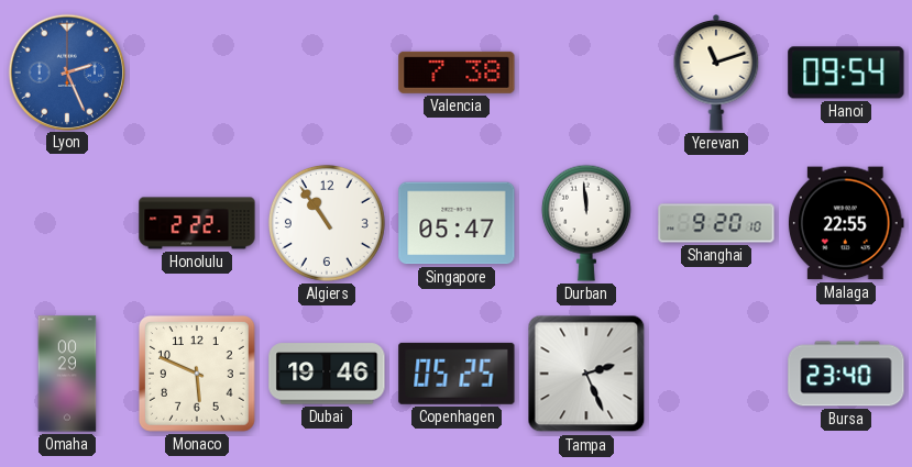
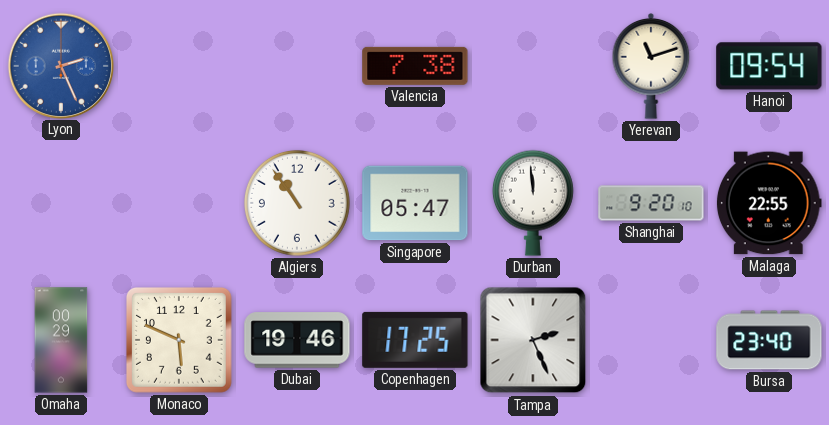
Honolulu: 2:22 -> none
Copenhagen: 05:25 -> 17:25
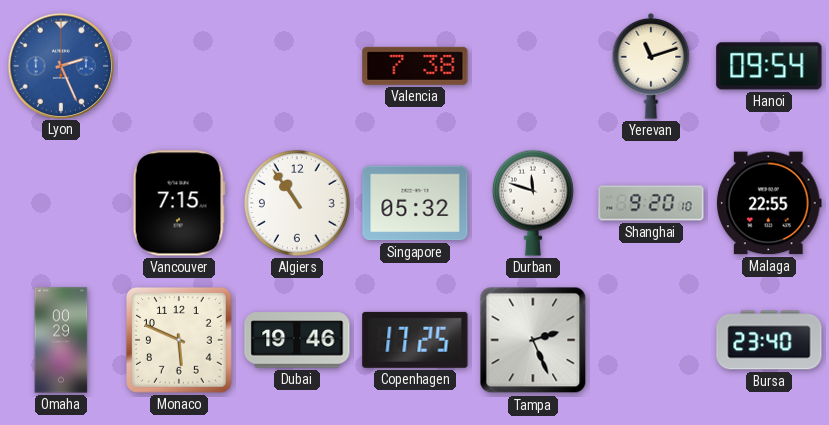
Vancouver: none -> 7:15
Singapore: 05:47 -> 05:32
Durban: 11:59 -> 11:48
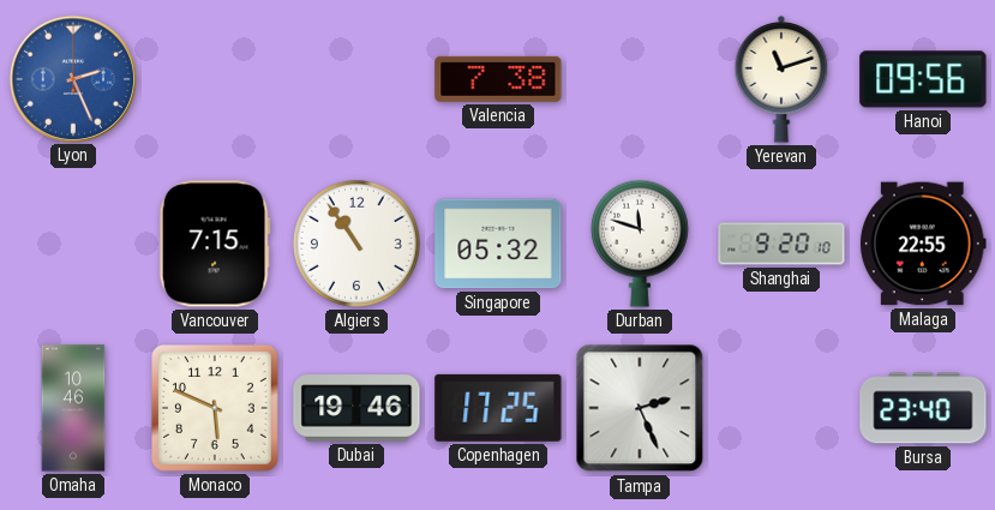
Hanoi: 09:54 -> 09:56
Omaha: 00:29 -> 10:46
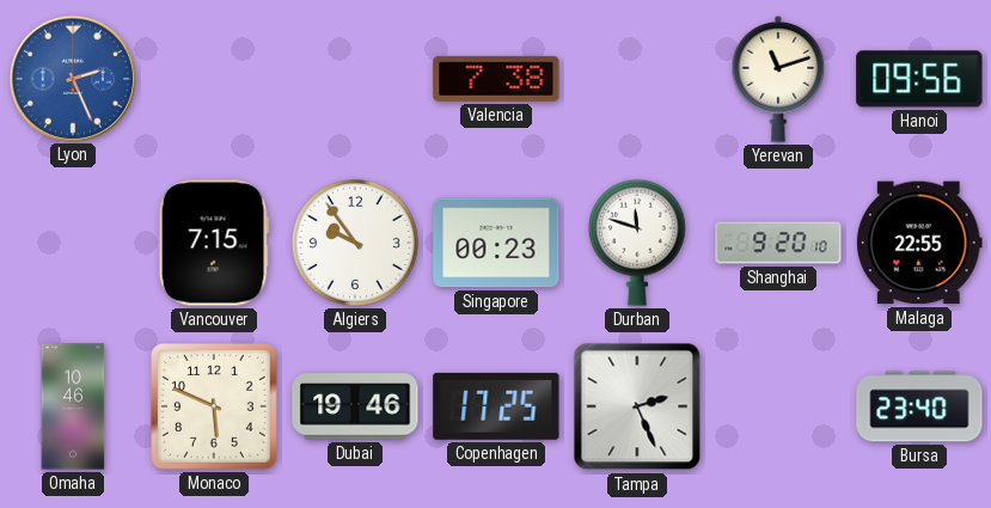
Algiers: 10:54 -> 9:54
Singapore: 05:32 -> 00:23
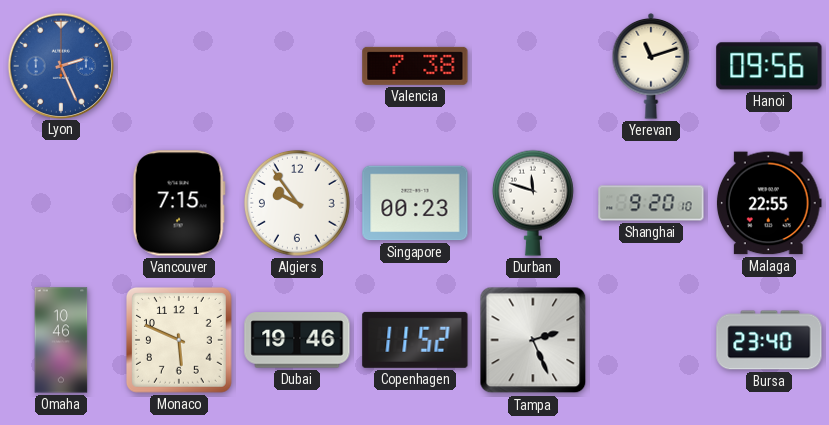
Copenhagen: 17:25 -> 11:52
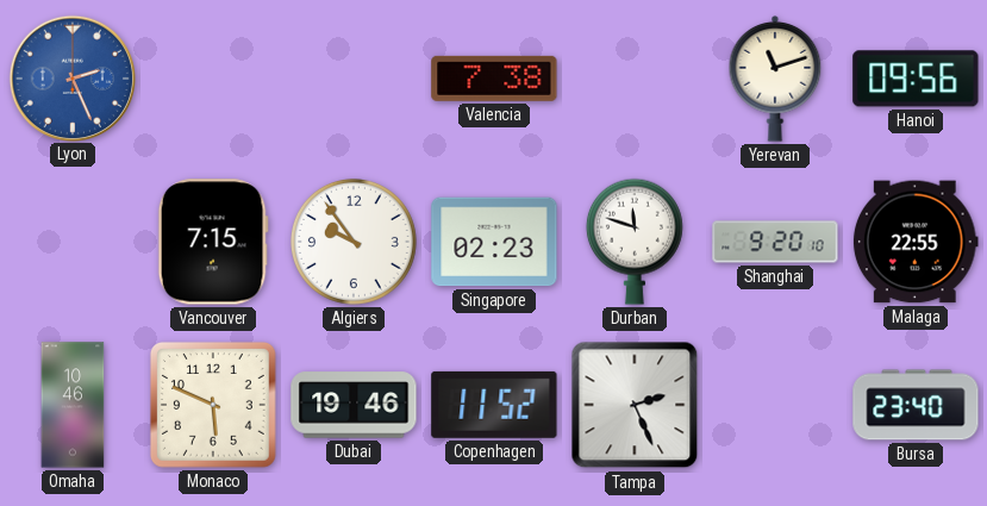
Singapore: 00:23 -> 02:23
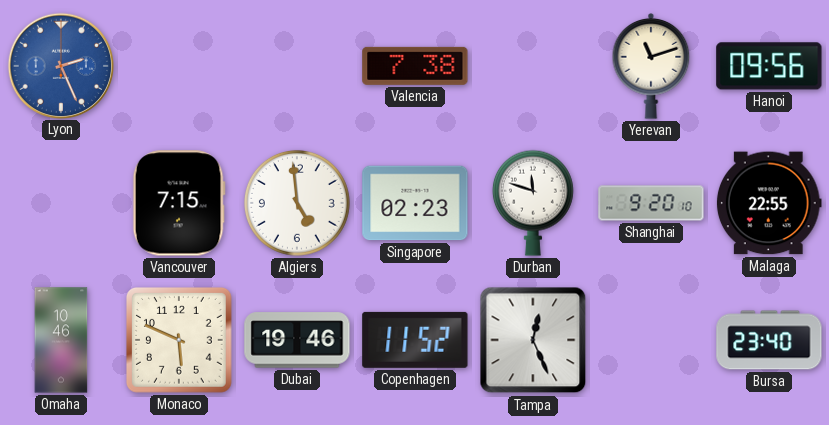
Algiers: 9:54 -> 4:59
Tampa: 2:26 -> 12:26
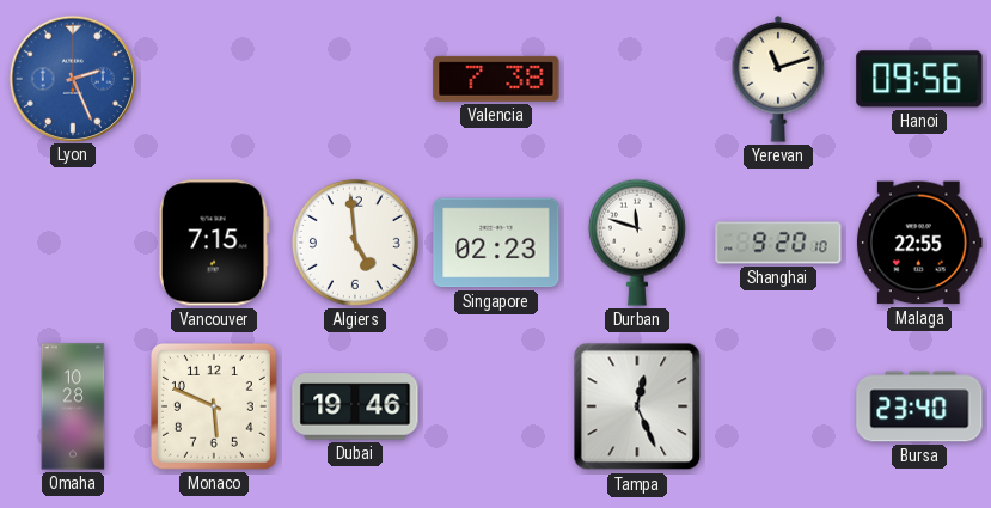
Omaha: 10:46 -> 10:28
Copenhagen: 11:52 -> none
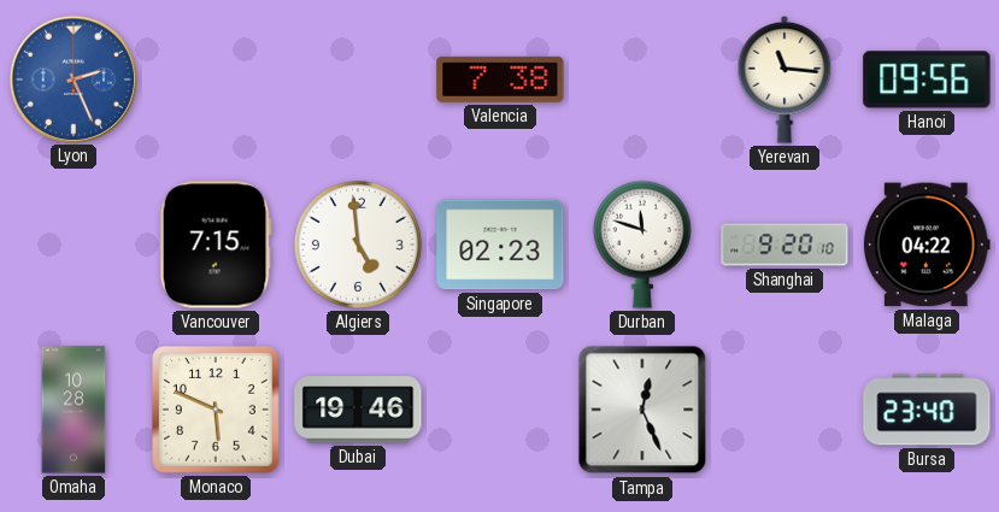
Yerevan: 11:12 -> 11:16
Malaga: 22:55 -> 04:22
